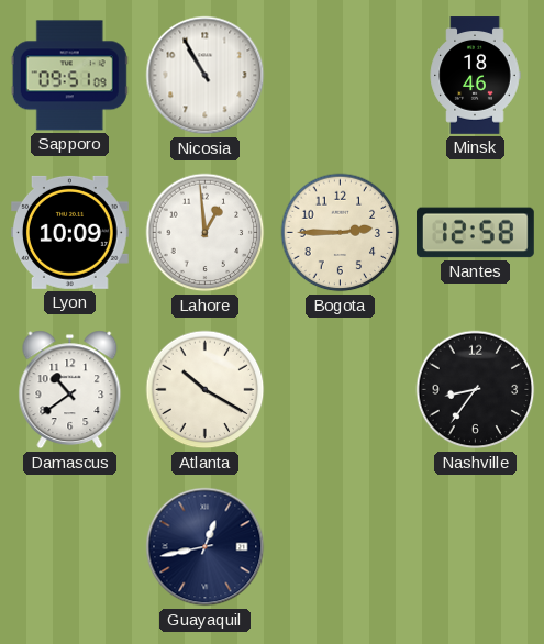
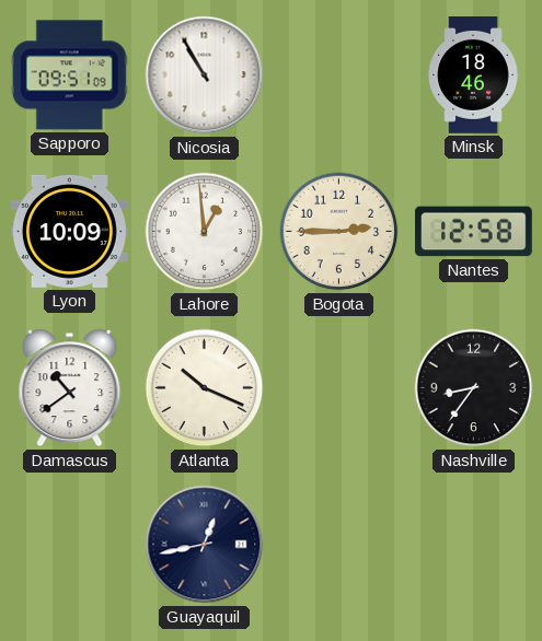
Atlanta: 10:20 -> 10:19
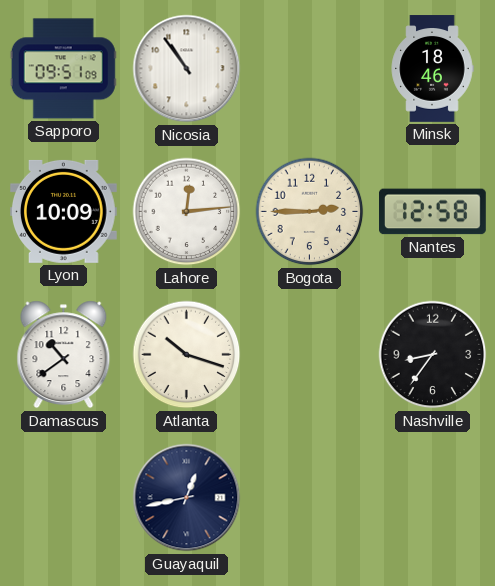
Nicosia: 10:55 -> 10:54
Lahore: 12:59 -> 12:14
Atlanta: 10:19 -> 10:18
